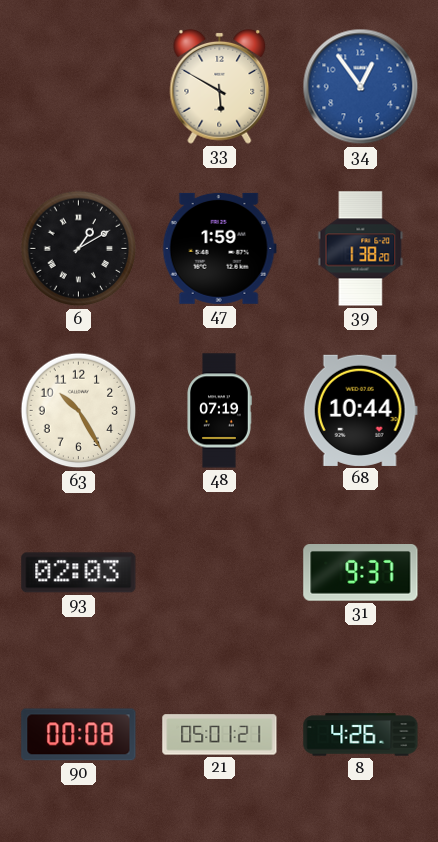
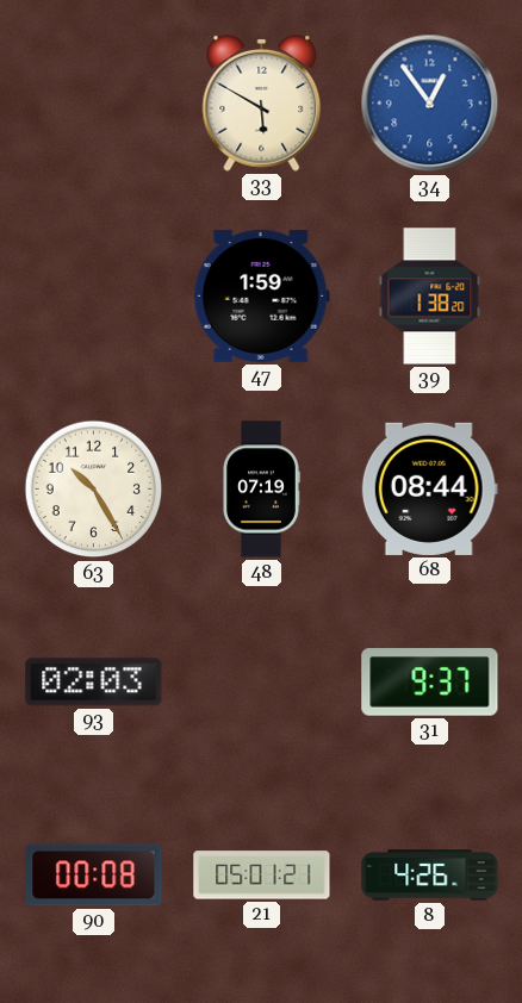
6: 1:10 -> none
68: 10:44 -> 08:44
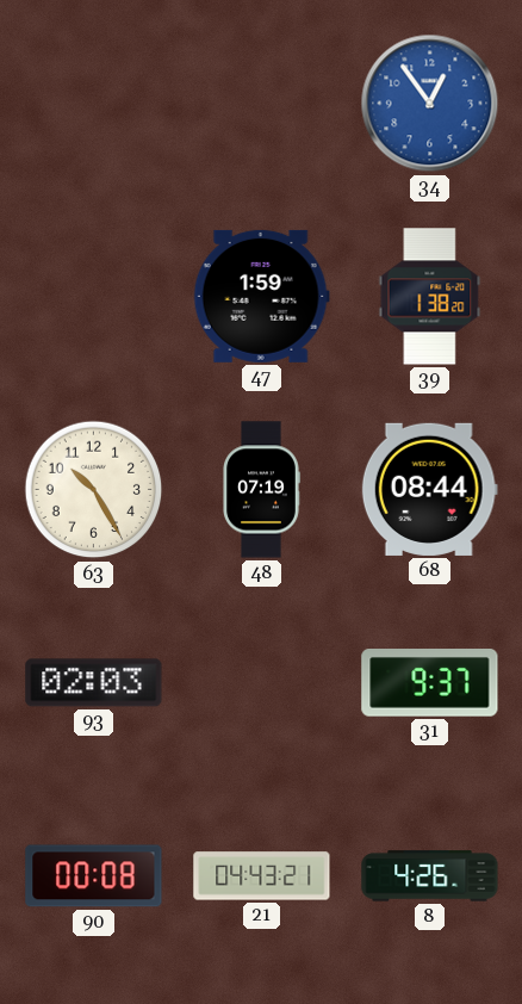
33: 5:50 -> none
21: 05:01 -> 04:43
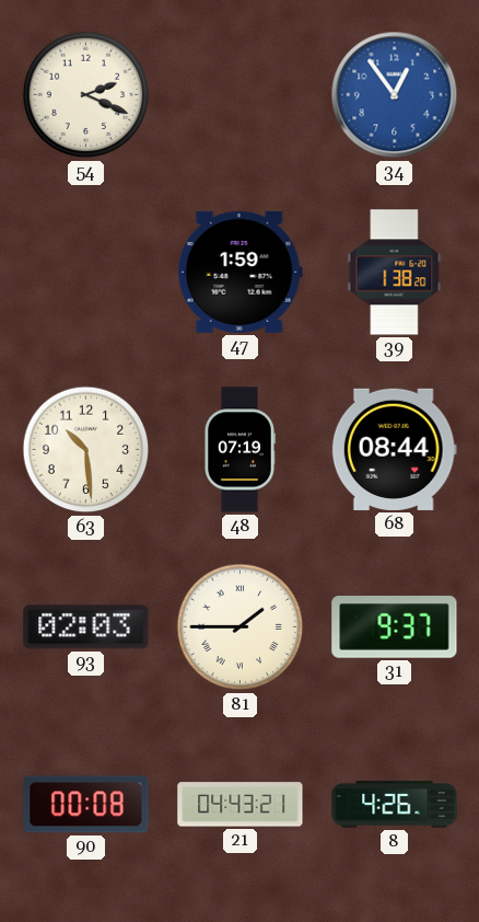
54: none -> 2:19
63: 10:25 -> 10:29
81: none -> 1:45
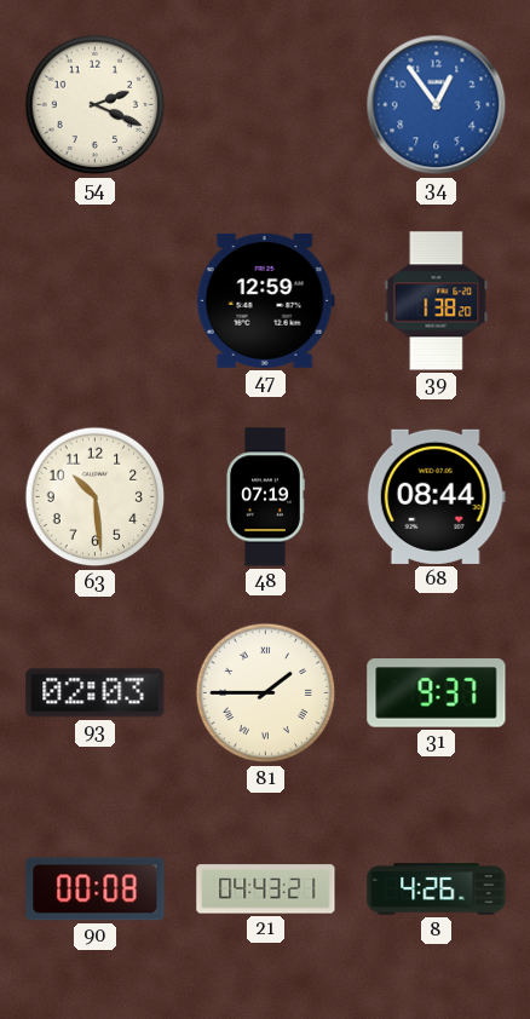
47: 1:59 -> 12:59
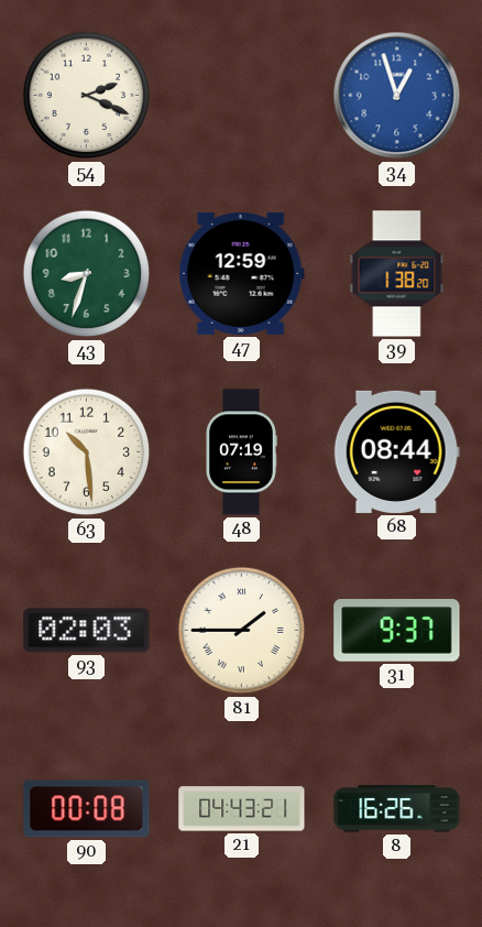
34: 12:54 -> 12:57
43: none -> 8:33
8: 4:26 -> 16:26
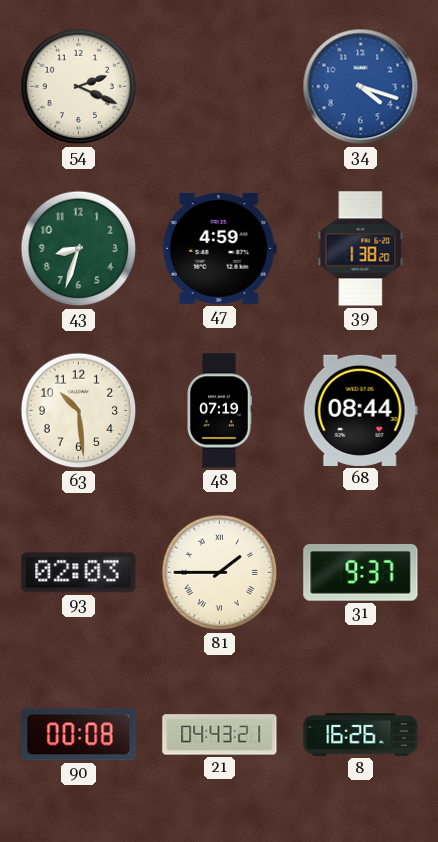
34: 12:57 -> 4:18
47: 12:59 -> 4:59
